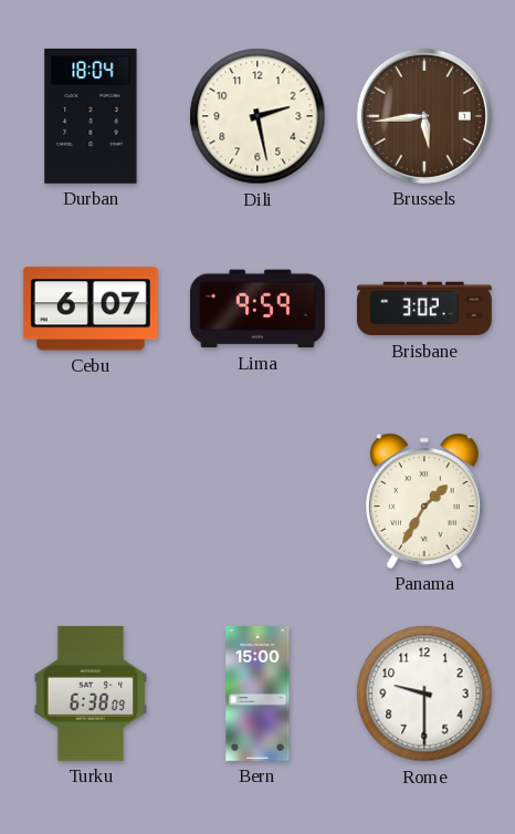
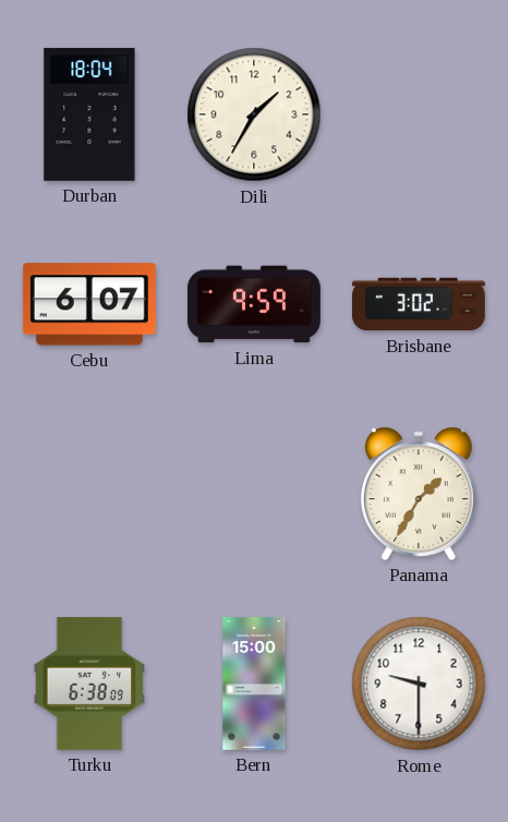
Dili: 2:28 -> 1:35
Brussels: 5:44 -> none
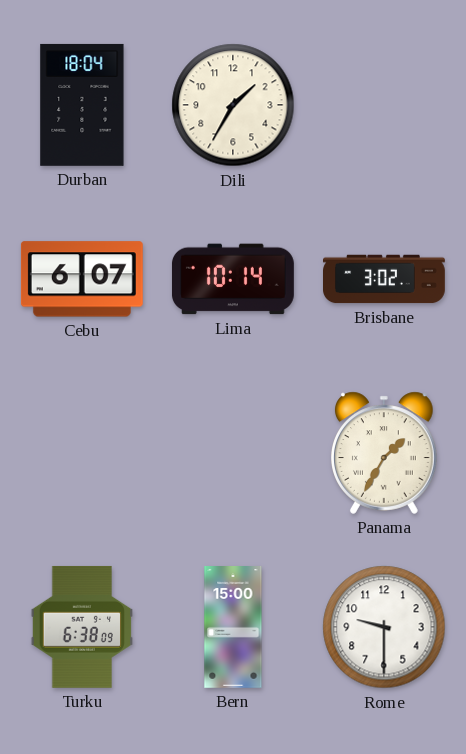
Lima: 9:59 -> 10:14
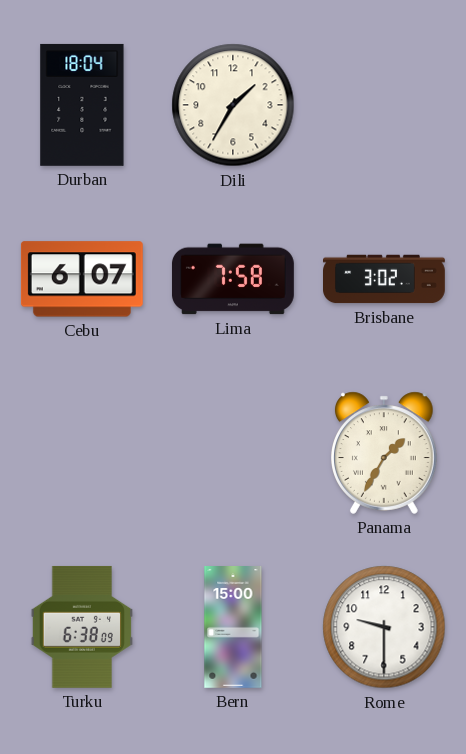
Lima: 10:14 -> 7:58
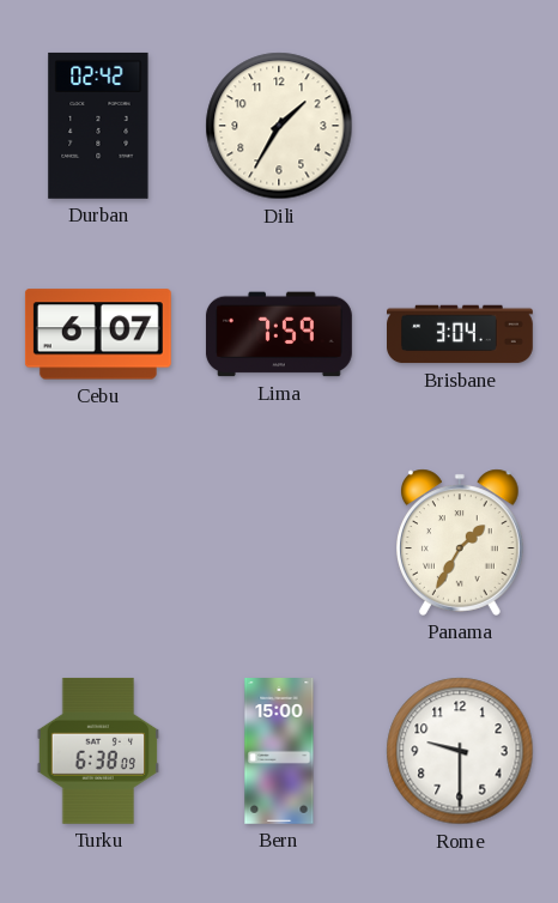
Durban: 18:04 -> 02:42
Lima: 7:58 -> 7:59
Brisbane: 3:02 -> 3:04
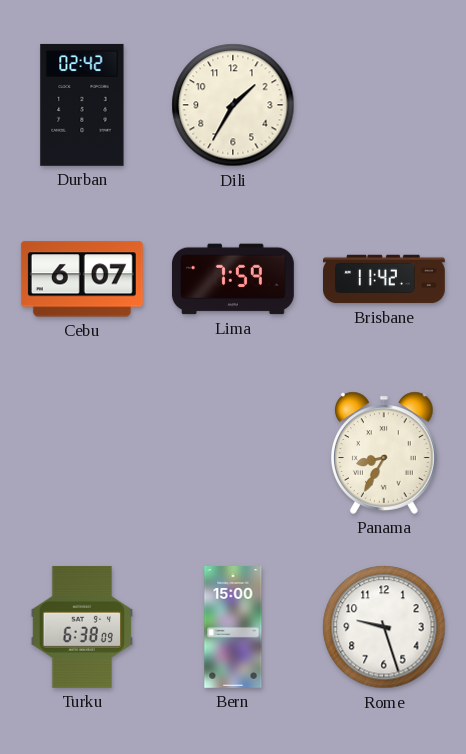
Brisbane: 3:04 -> 11:42
Panama: 1:35 -> 8:35
Rome: 9:30 -> 9:27
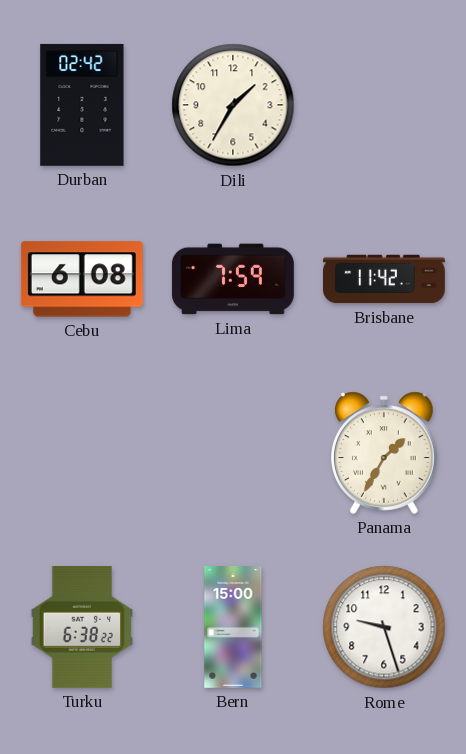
Cebu: 6:07 -> 6:08
Panama: 8:35 -> 1:35
Turku: 6:38:09 -> 6:38:22
